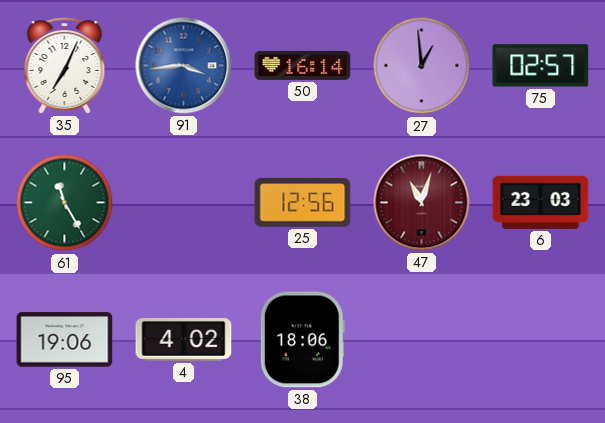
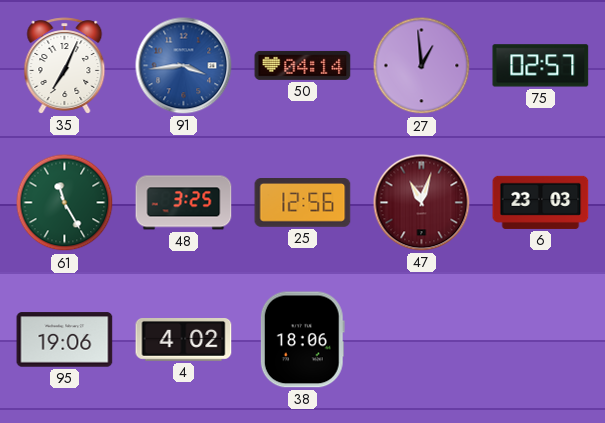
50: 16:14 -> 04:14
48: none -> 3:25
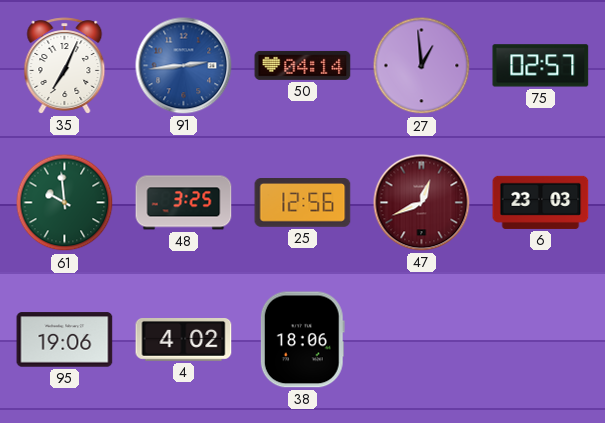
91: 3:44 -> 2:44
61: 11:25 -> 9:59
47: 11:03 -> 12:41
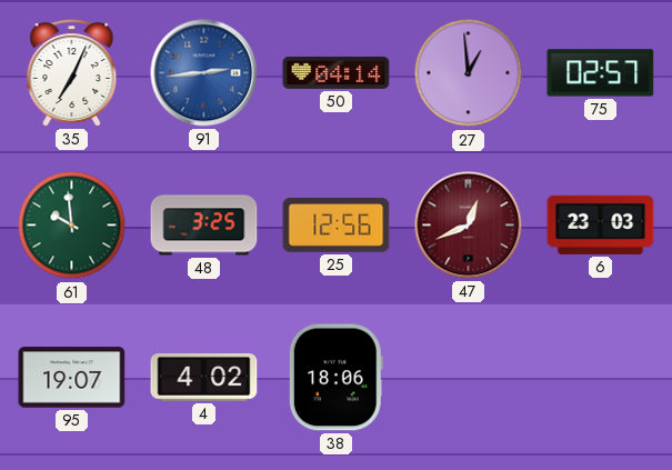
95: 19:06 -> 19:07
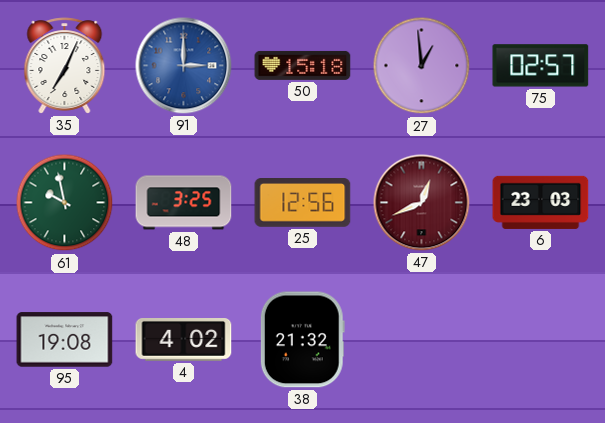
91: 2:44 -> 3:00
50: 04:14 -> 15:18
61: 9:59 -> 9:58
95: 19:07 -> 19:08
38: 18:06 -> 21:32
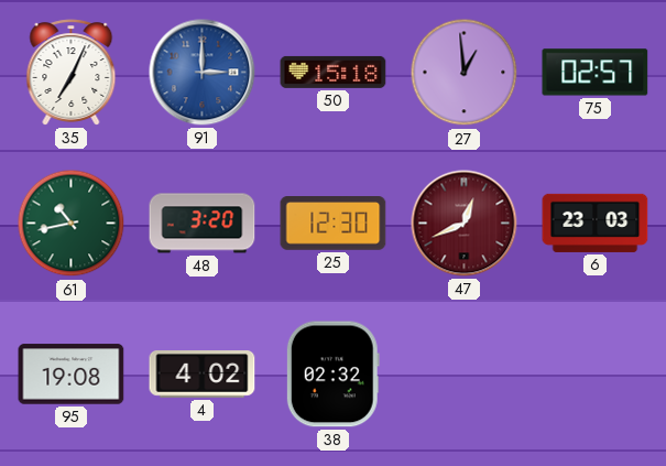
61: 9:58 -> 10:43
48: 3:25 -> 3:20
25: 12:56 -> 12:30
38: 21:32 -> 02:32
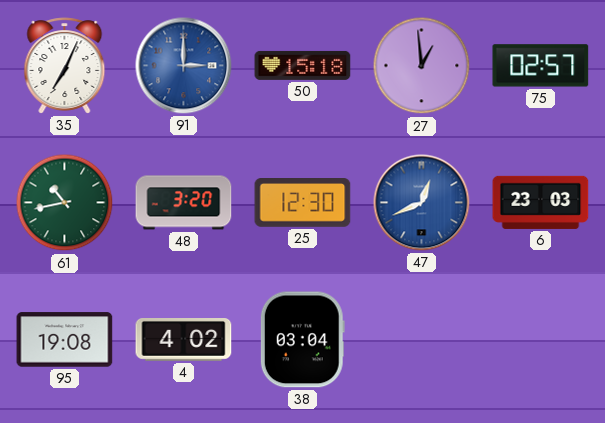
47 dial: burgundy -> blue
38: 02:32 -> 03:04
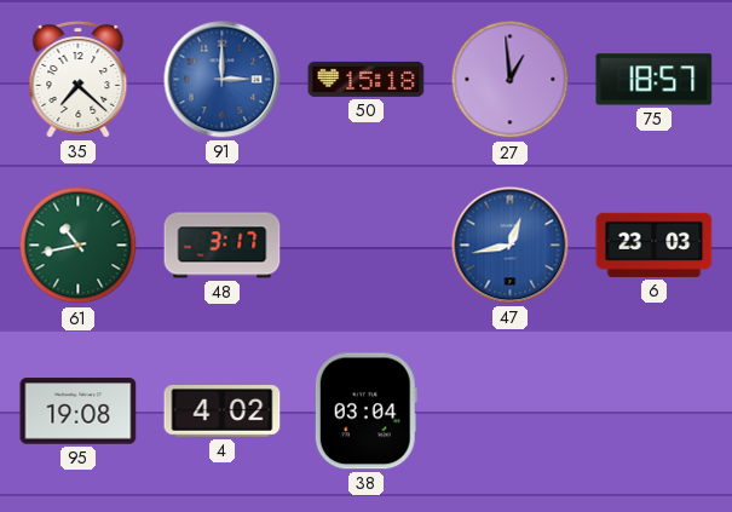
35: 7:04 -> 7:22
75: 02:57 -> 18:57
48: 3:20 -> 3:17
25: 12:30 -> none
47: 12:41 -> 12:43
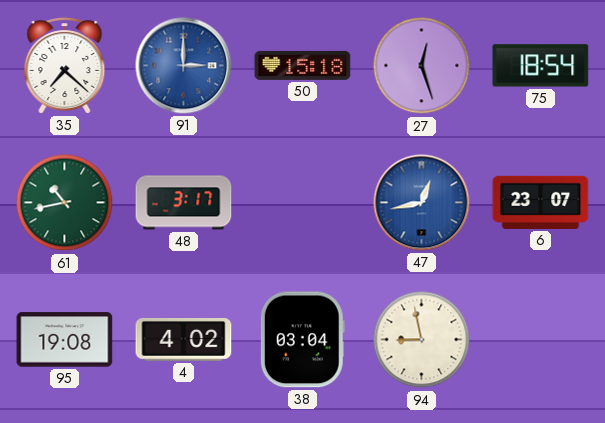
27: 12:59 -> 12:27
75: 18:57 -> 18:54
6: 23:03 -> 23:07
94: none -> 8:58
